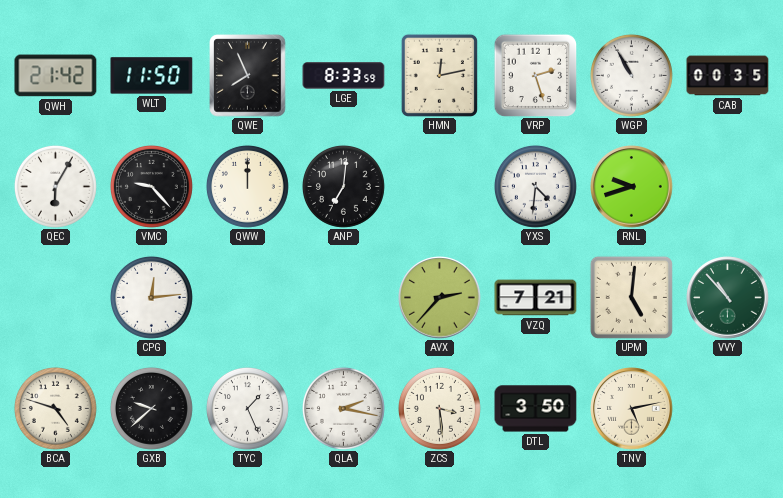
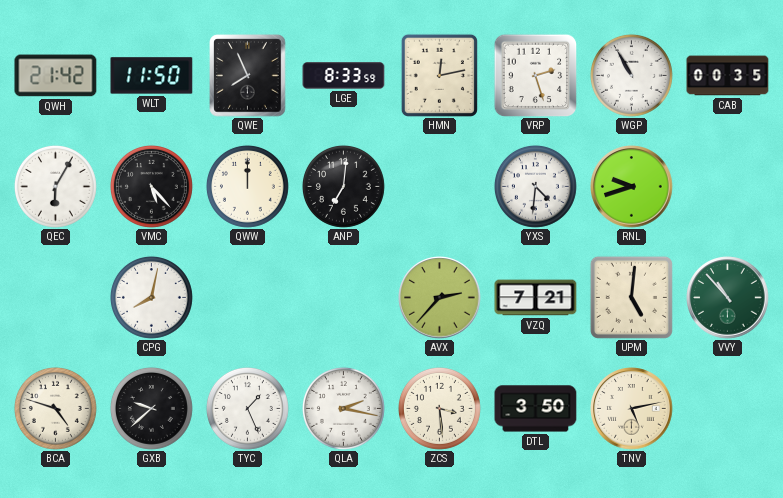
VMC: 9:23 -> 5:23
CPG: 12:14 -> 8:02
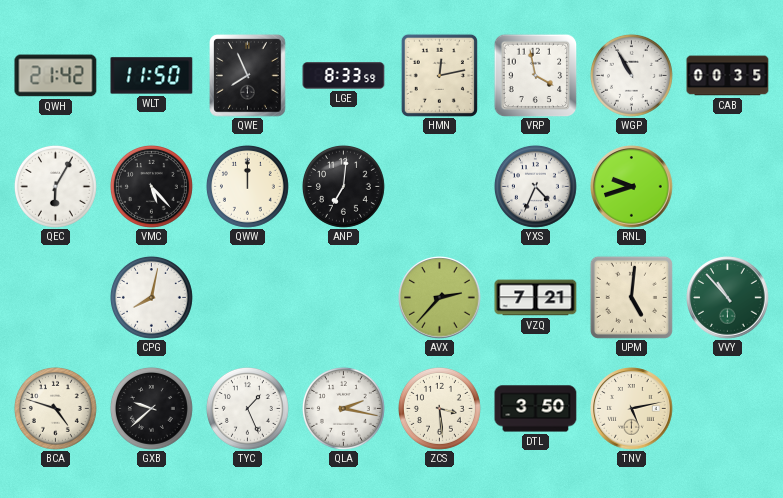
VRP: 2:27 -> 3:58
YXS: 4:31 -> 4:34
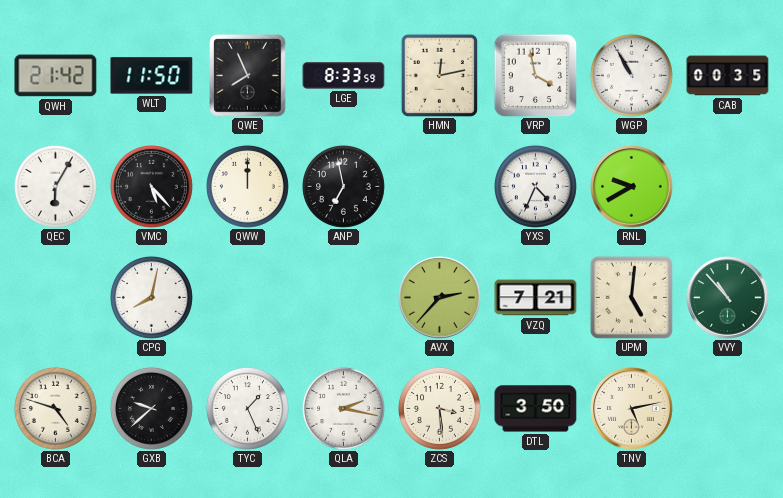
ANP: 7:01 -> 6:58
RNL: 9:42 -> 9:40
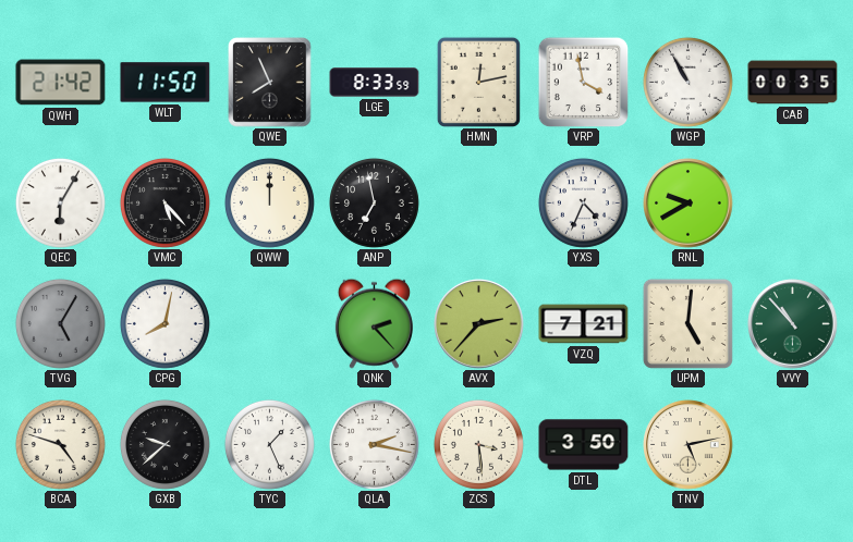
TVG: none -> 5:05
QNK: none -> 2:23
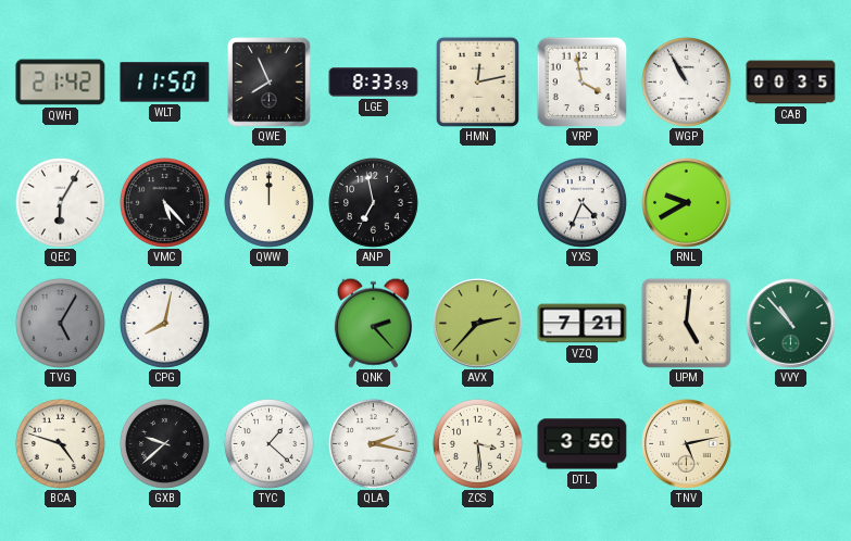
TYC: 1:26 -> 1:22
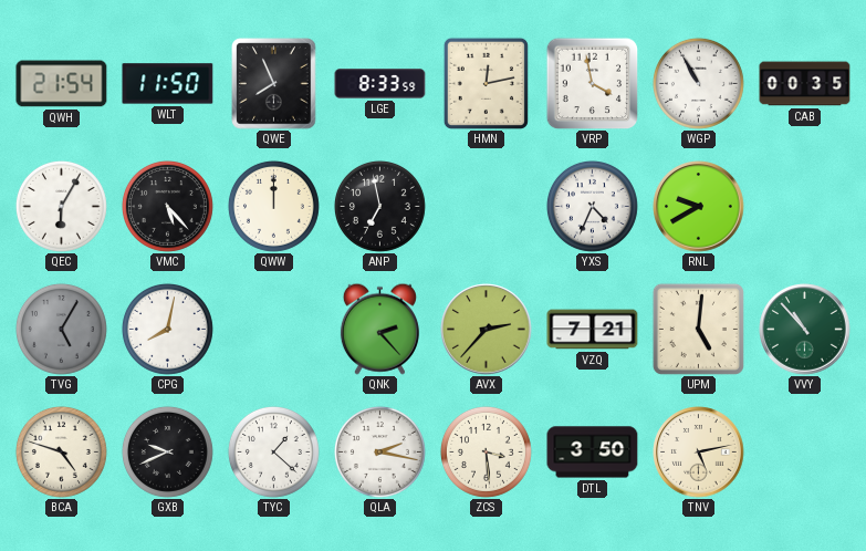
QWH: 21:42 -> 21:54
GXB: 9:38 -> 9:41
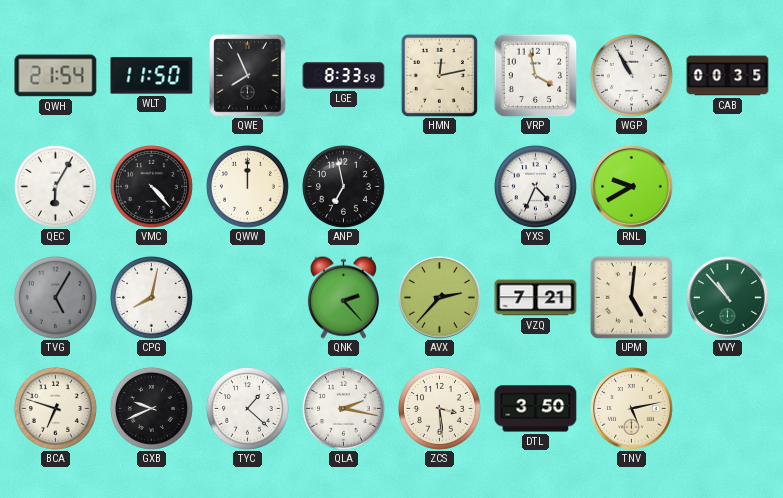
VMC: 5:23 -> 4:23
BCA: 4:48 -> 6:48
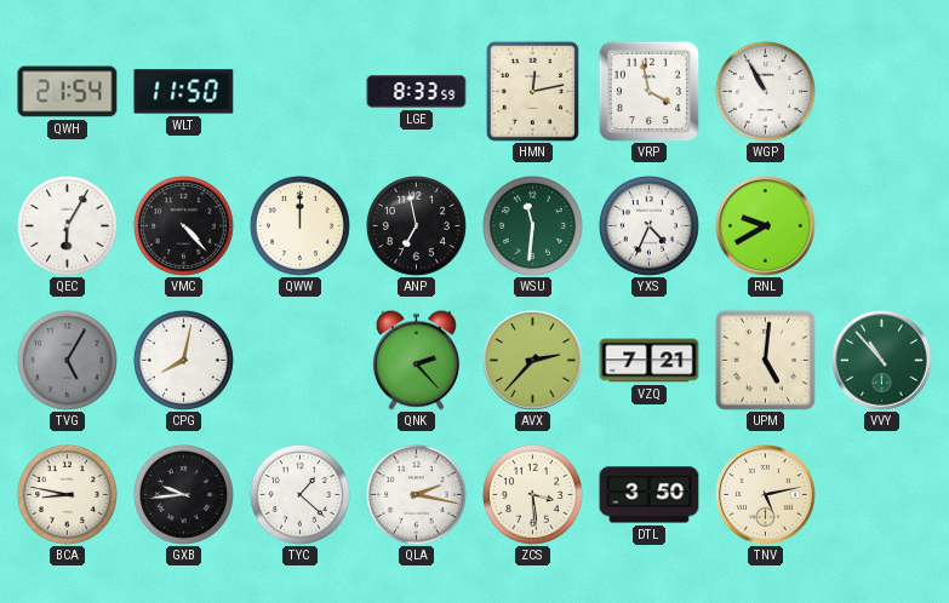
QWE: 7:56 -> none
CAB: 00:35 -> none
WSU: none -> 11:31
BCA: 6:48 -> 8:47
GXB: 9:41 -> 9:44
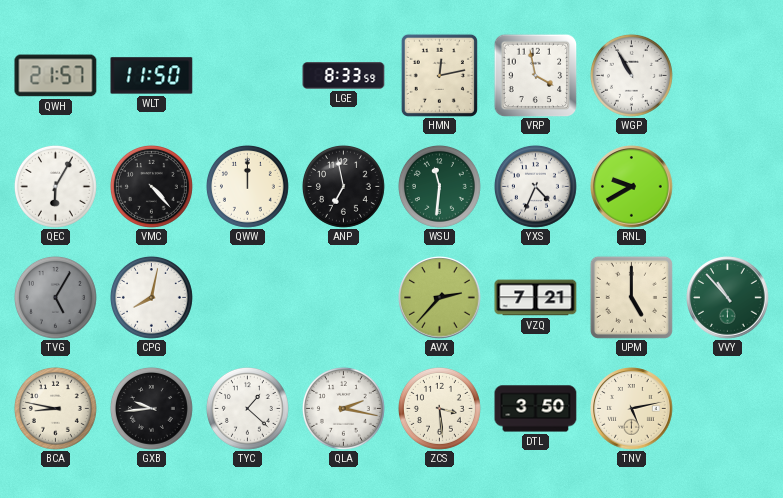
QWH: 21:54 -> 21:57
QNK: 2:23 -> none
UPM: 5:01 -> 5:00
